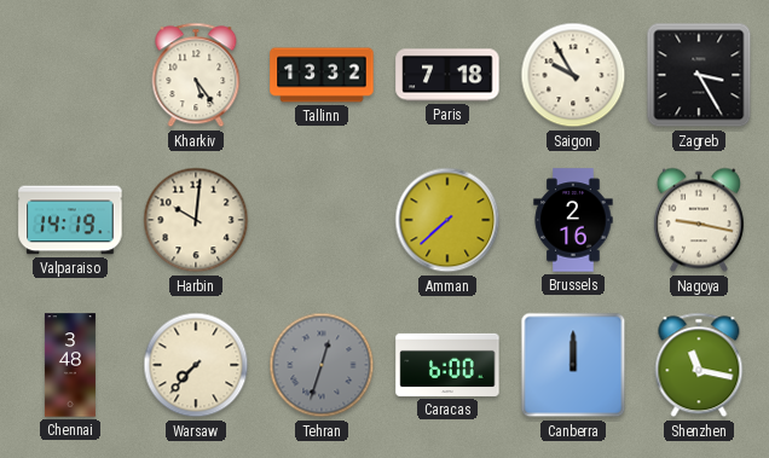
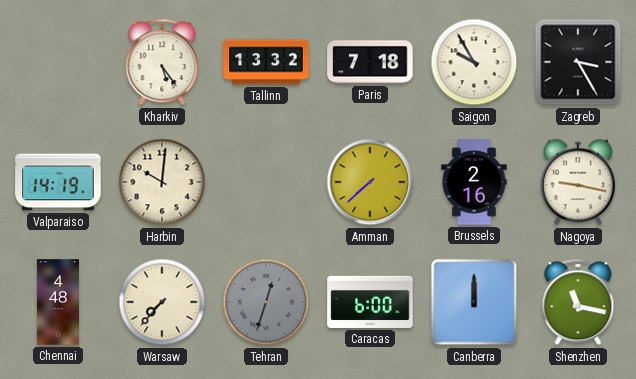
Chennai: 3:48 -> 4:48
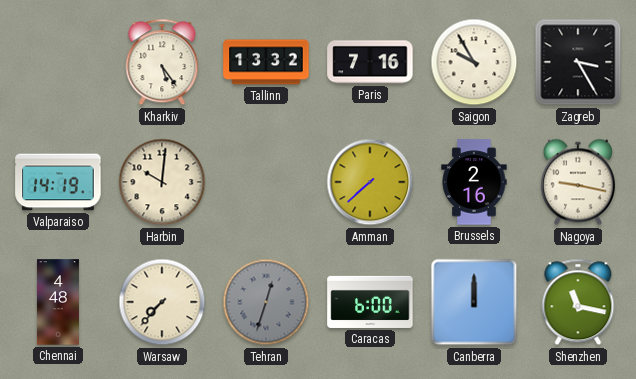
Paris: 7:18 -> 7:16
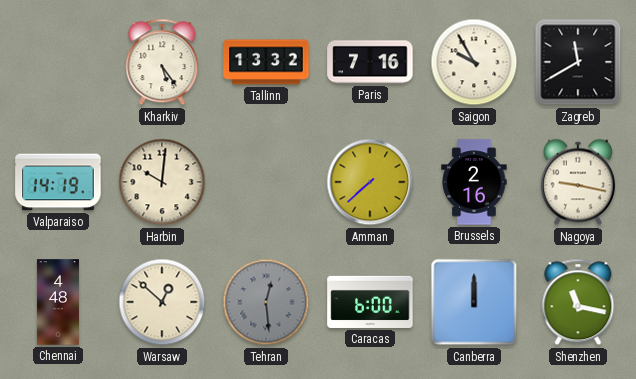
Zagreb: 3:25 -> 11:40
Warsaw: 7:37 -> 12:52
Tehran: 12:33 -> 12:29
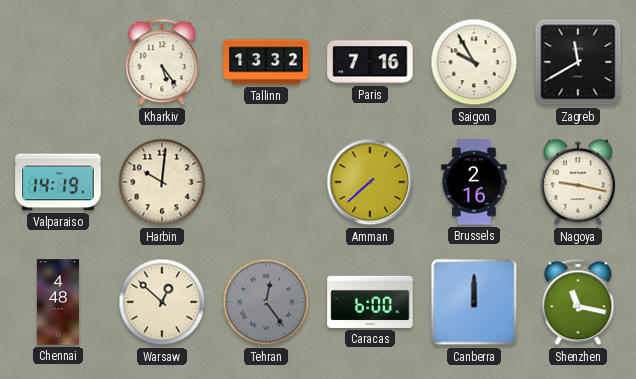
Tehran: 12:29 -> 12:24
